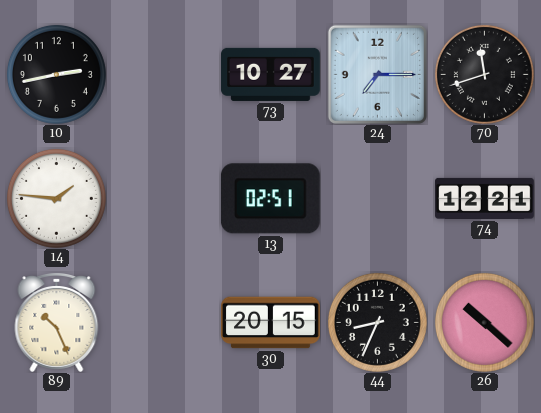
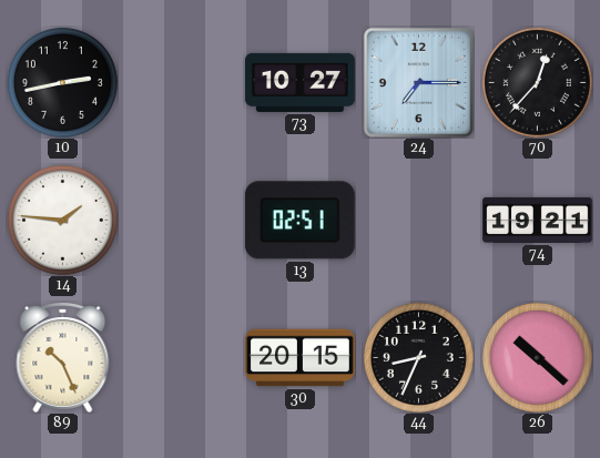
70: 11:42 -> 12:37
74: 12:21 -> 19:21
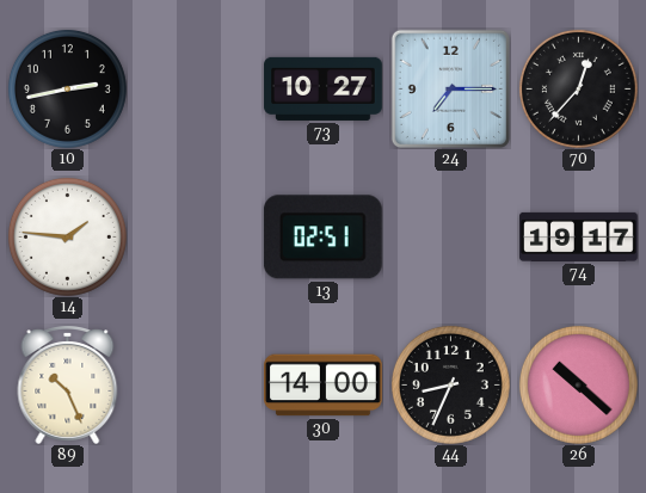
74: 19:21 -> 19:17
30: 20:15 -> 14:00
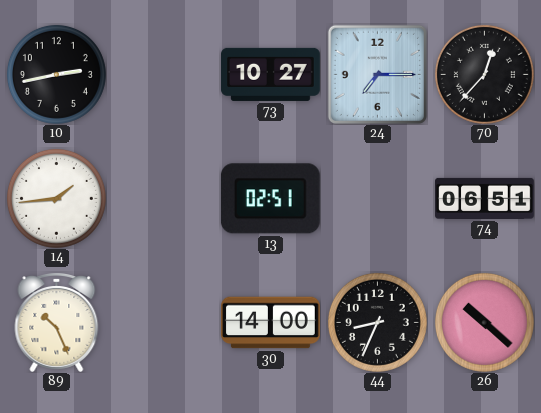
14: 1:46 -> 1:44
74: 19:17 -> 06:51
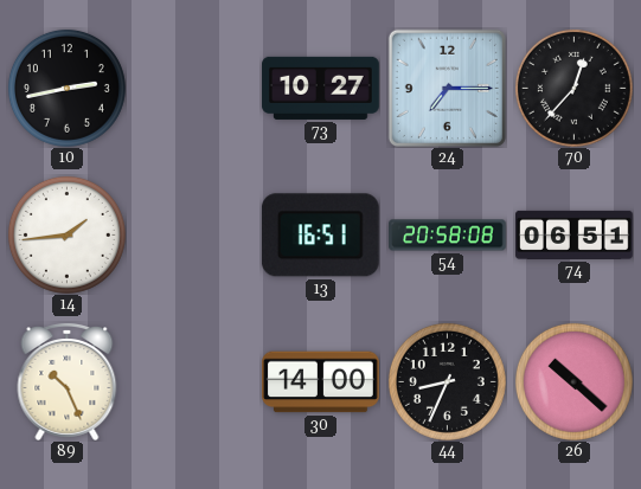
13: 02:51 -> 16:51
54: none -> 20:58
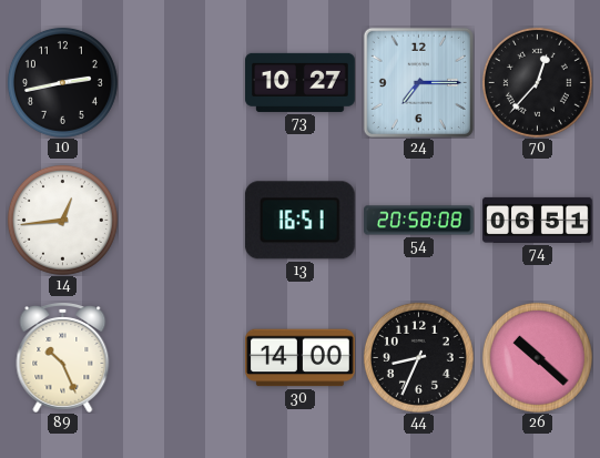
14: 1:44 -> 12:44
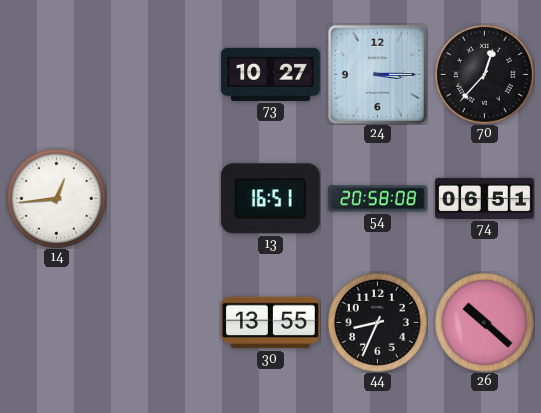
10: 2:43 -> none
24: 7:15 -> 3:15
89: 10:26 -> none
30: 14:00 -> 13:55
